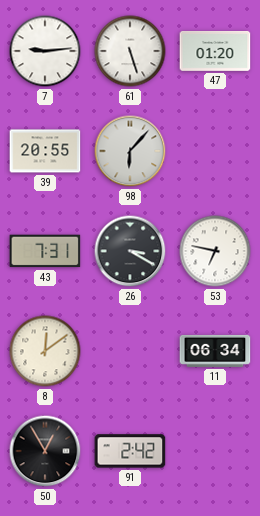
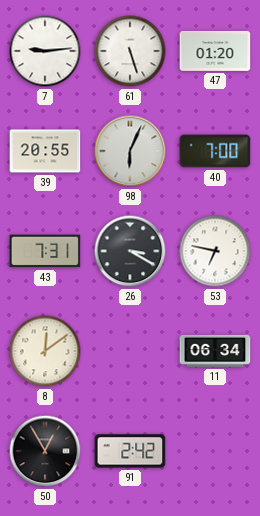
98: 6:07 -> 6:04
40: none -> 7:00
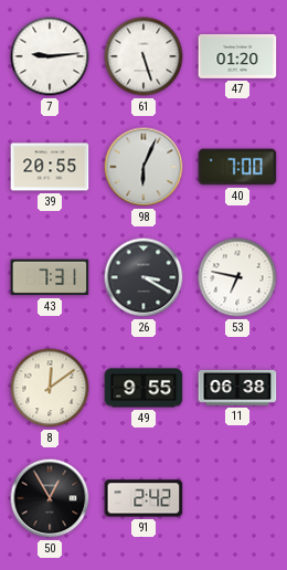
49: none -> 9:55
11: 06:34 -> 06:38
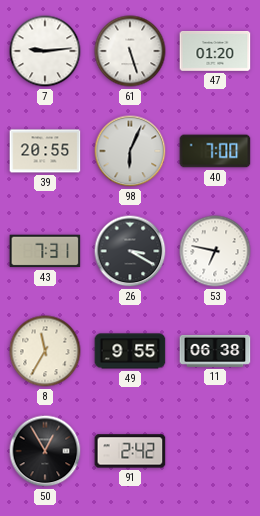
8: 12:09 -> 11:35
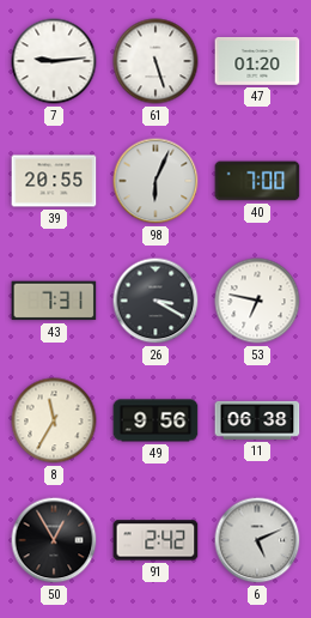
49: 9:55 -> 9:56
6: none -> 5:11
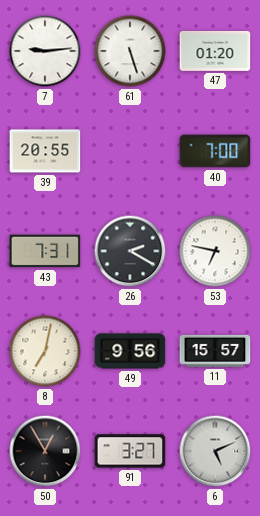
98: 6:04 -> none
26: 3:20 -> 2:20
8: 11:35 -> 7:02
11: 06:38 -> 15:57
91: 2:42 -> 3:27
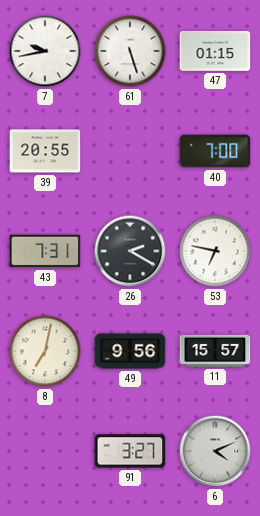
7: 9:14 -> 9:43
47: 01:20 -> 01:15
50: 12:55 -> none
6: 5:11 -> 4:11
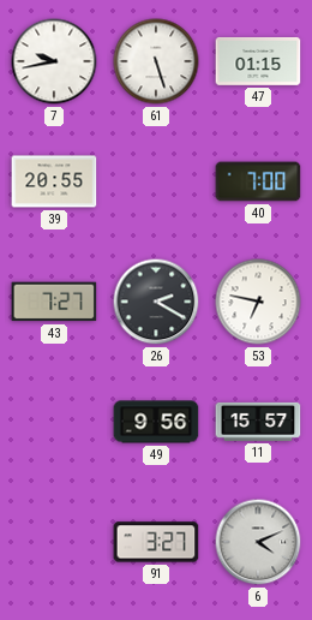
43: 7:31 -> 7:27
8: 7:02 -> none
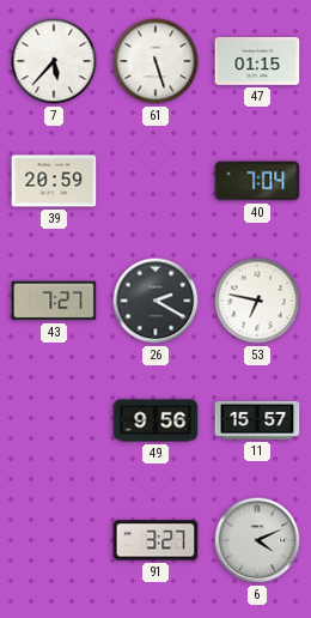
7: 9:43 -> 5:37
39: 20:55 -> 20:59
40: 7:00 -> 7:04
